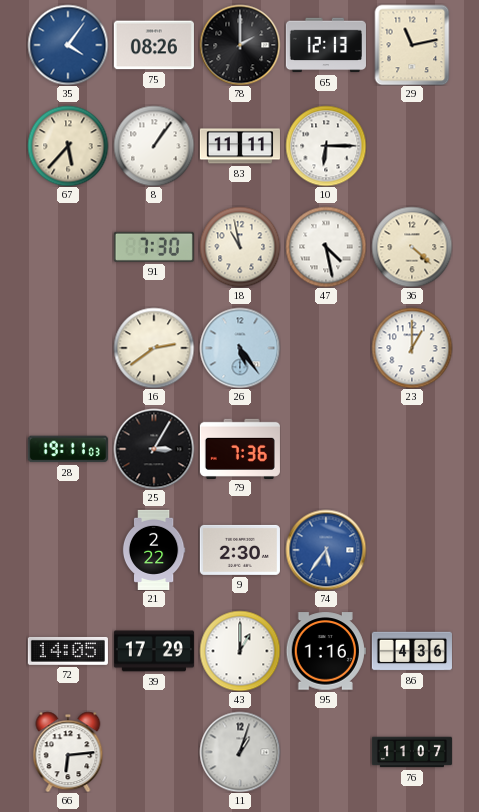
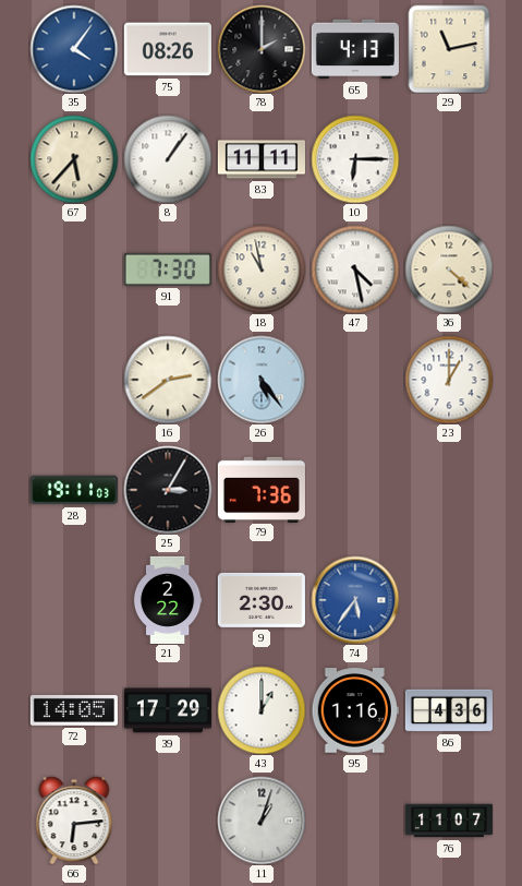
65: 12:13 -> 4:13
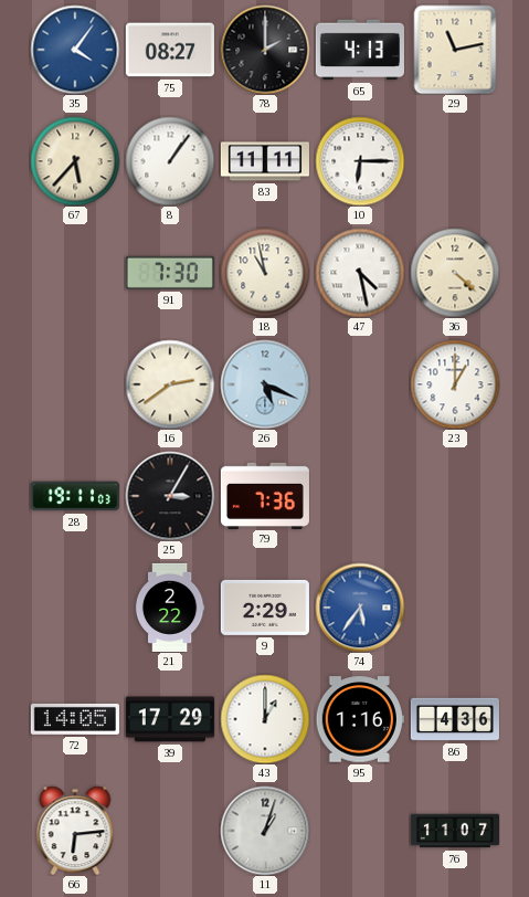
75: 08:26 -> 08:27
26: 5:24 -> 5:19
9: 2:30 -> 2:29
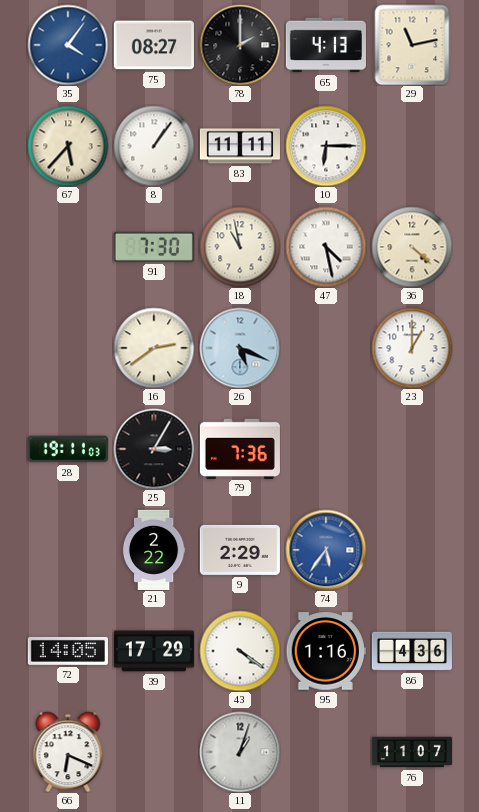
43: 1:00 -> 4:21
66: 6:14 -> 6:19
